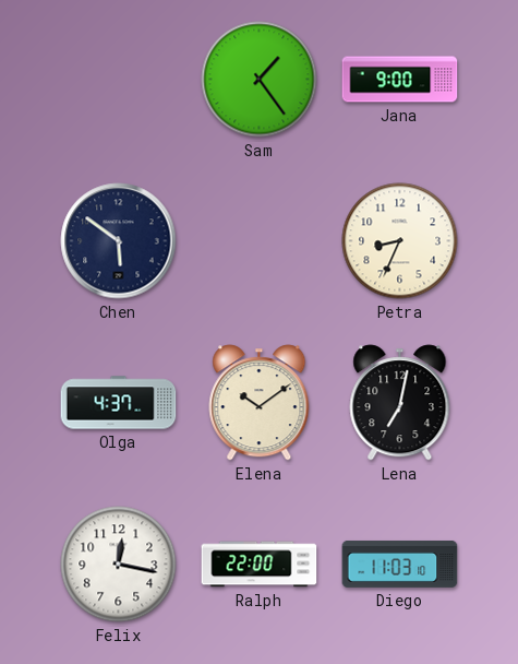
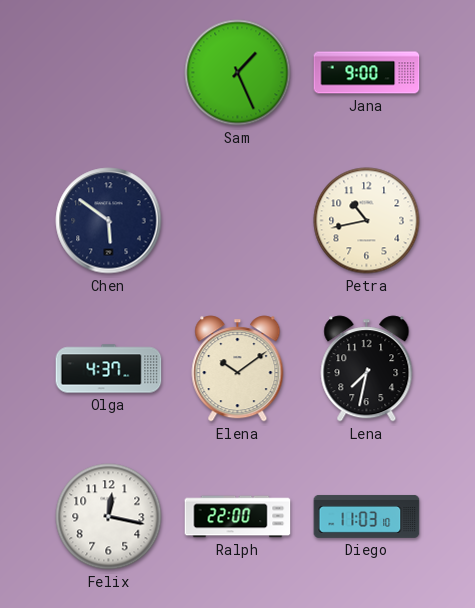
Sam: 1:24 -> 1:26
Petra: 8:34 -> 10:43
Lena: 7:02 -> 7:32
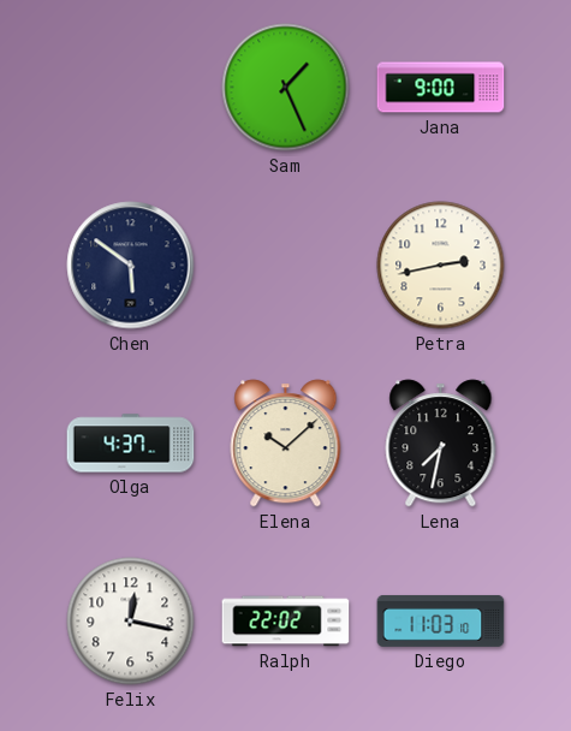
Petra: 10:43 -> 2:43
Elena: 10:09 -> 10:08
Ralph: 22:00 -> 22:02
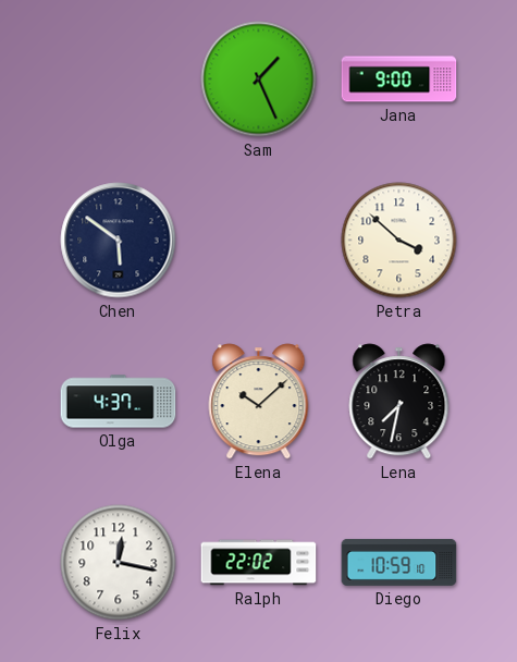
Petra: 2:43 -> 3:52
Diego: 11:03 -> 10:59
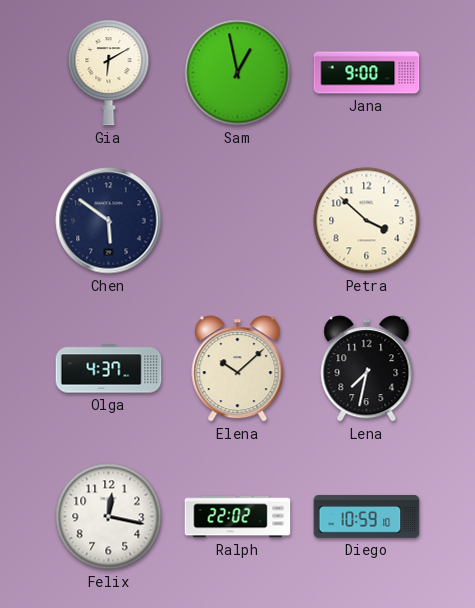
Gia: none -> 6:10
Sam: 1:26 -> 12:58
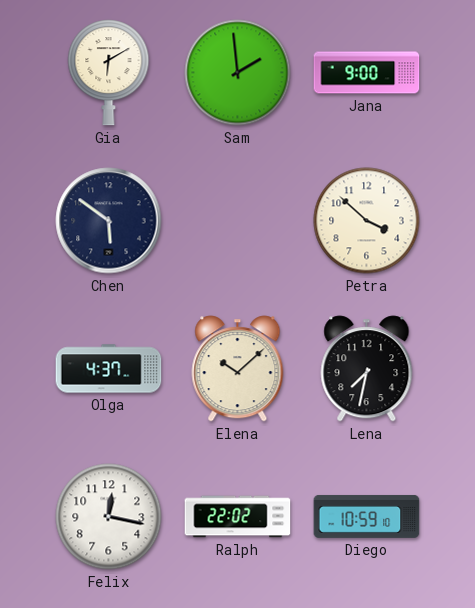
Sam: 12:58 -> 1:59
